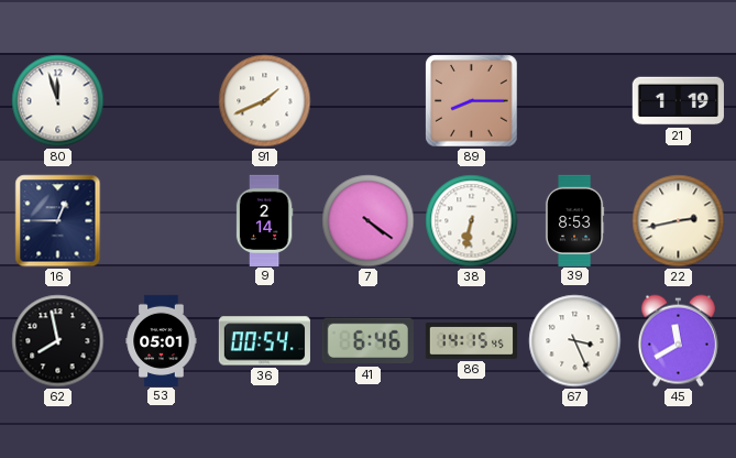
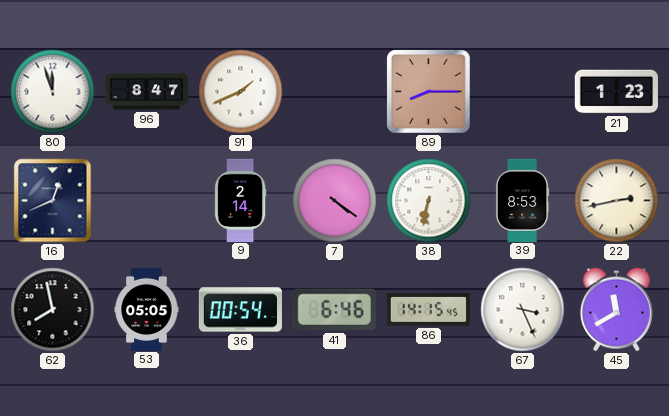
96: none -> 8:47
21: 1:19 -> 1:23
16: 12:45 -> 12:41
53: 05:01 -> 05:05
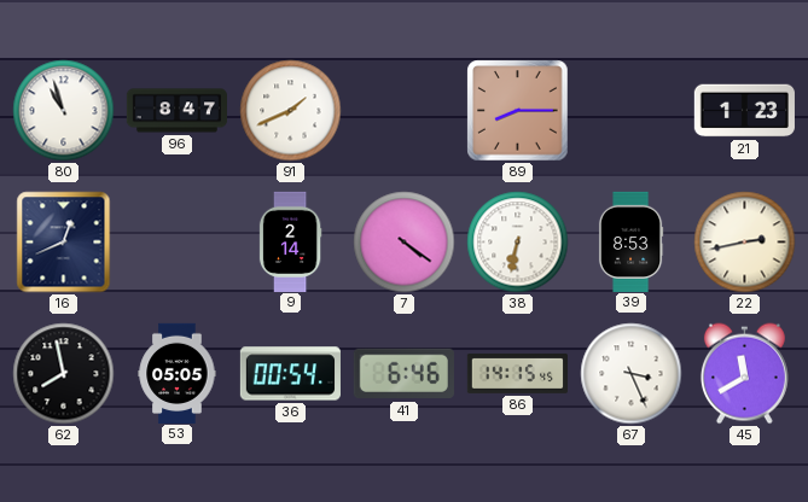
80: 11:57 -> 10:57
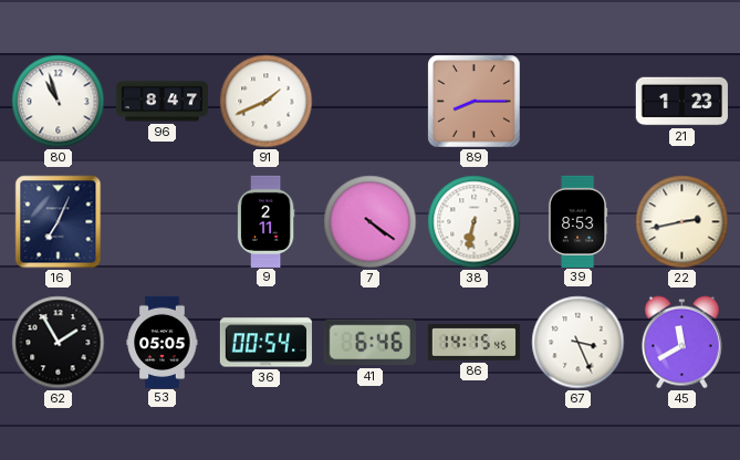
16: 12:41 -> 7:04
9: 2:14 -> 2:11
62: 7:58 -> 1:55
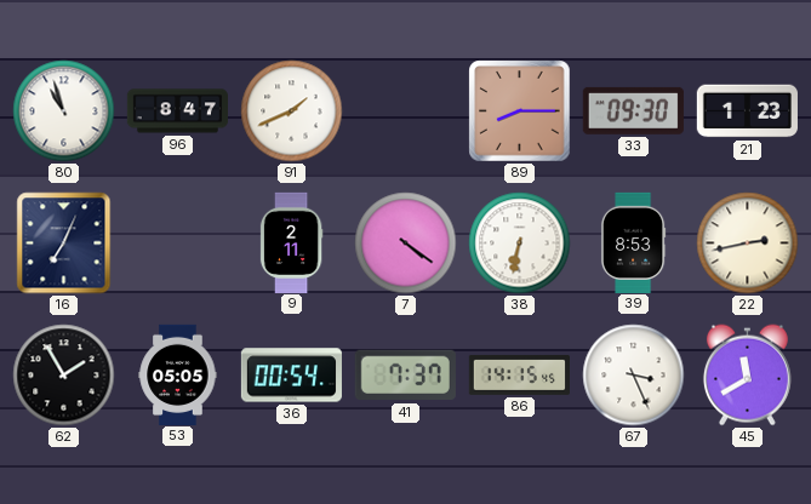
33: none -> 09:30
41: 6:46 -> 7:37
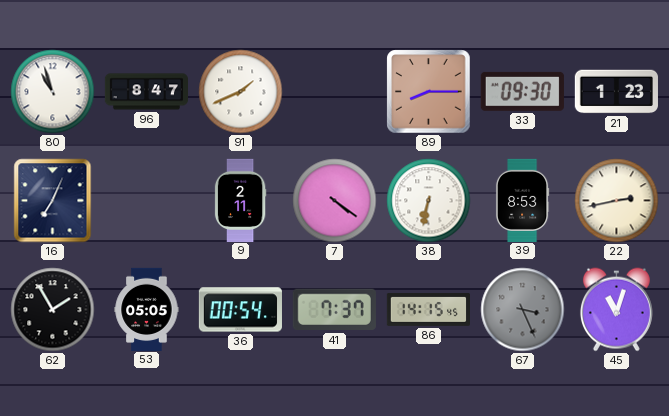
67 dial: white -> grey
45: 11:40 -> 11:03
